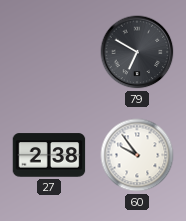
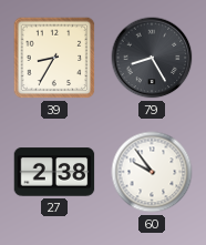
39: none -> 8:35
79: 6:50 -> 8:25
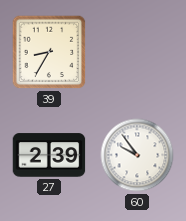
79: 8:25 -> none
27: 2:38 -> 2:39
